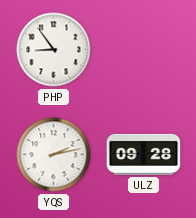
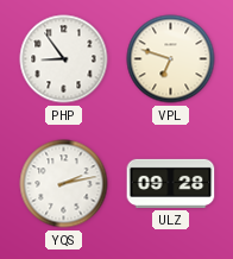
VPL: none -> 6:48
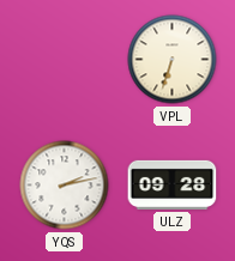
PHP: 8:54 -> none
VPL: 6:48 -> 6:33
